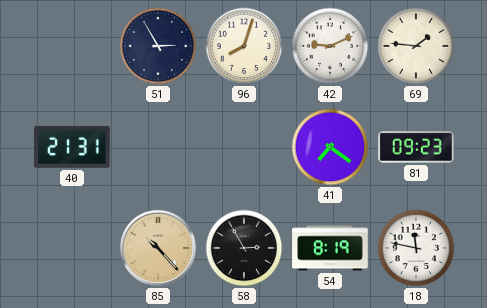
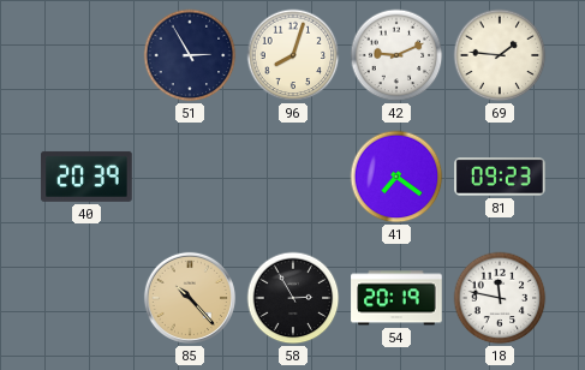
40: 21:31 -> 20:39
54: 8:19 -> 20:19
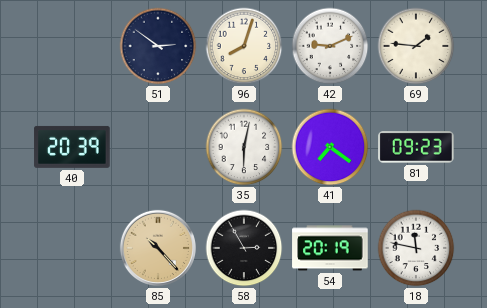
51: 2:55 -> 2:51
35: none -> 6:02
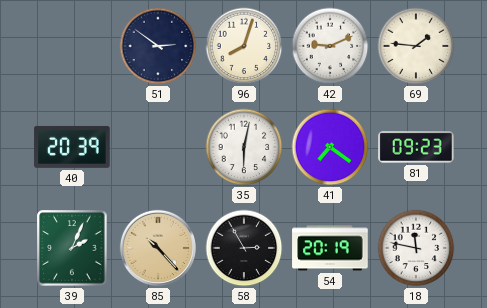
39: none -> 2:04
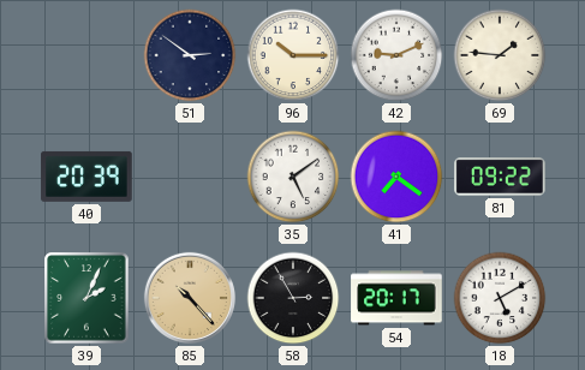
96: 8:03 -> 10:15
35: 6:02 -> 5:09
81: 09:23 -> 09:22
54: 20:19 -> 20:17
18: 11:47 -> 5:10
